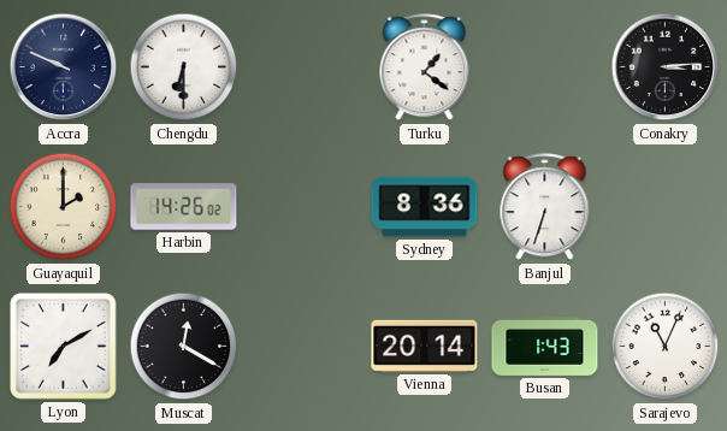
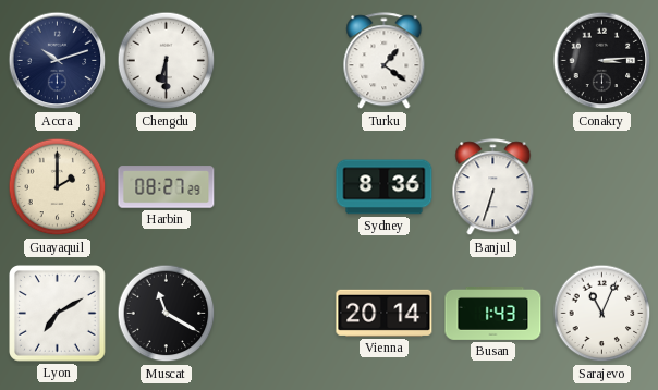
Accra: 9:49 -> 10:12
Harbin: 14:26 -> 08:27
Muscat: 12:20 -> 11:20
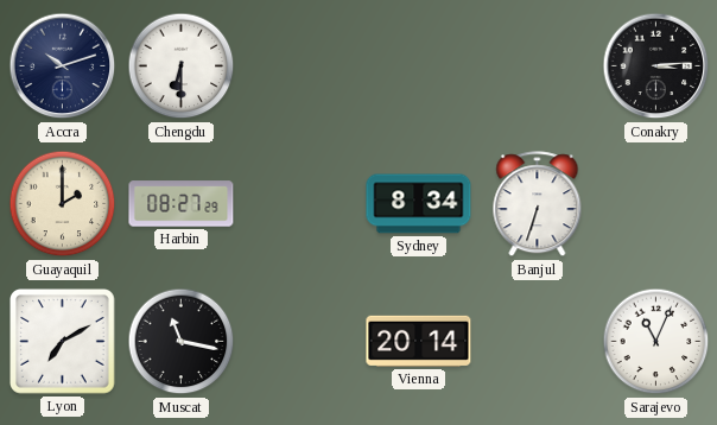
Turku: 1:21 -> none
Sydney: 8:36 -> 8:34
Muscat: 11:20 -> 11:17
Busan: 1:43 -> none
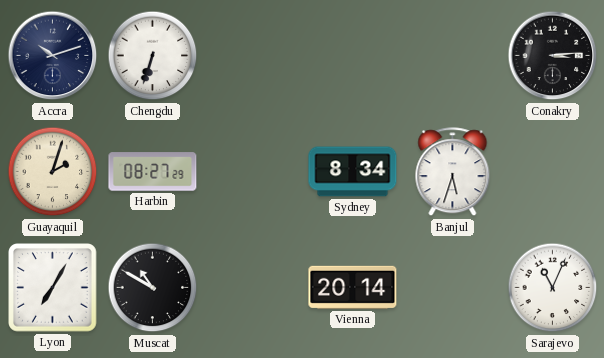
Chengdu: 6:30 -> 6:33
Guayaquil: 2:00 -> 2:03
Banjul: 6:33 -> 5:33
Lyon: 7:10 -> 7:05
Muscat: 11:17 -> 10:50
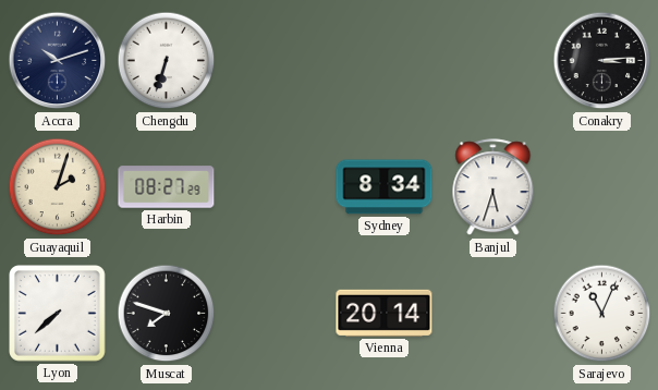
Lyon: 7:05 -> 7:38
Muscat: 10:50 -> 7:48
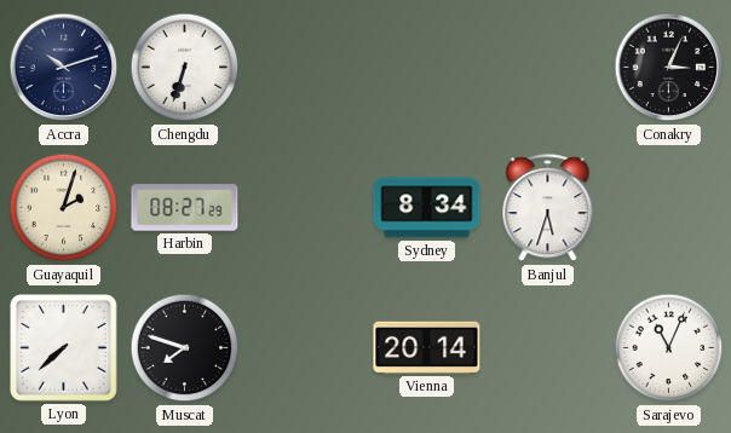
Conakry: 3:14 -> 3:04
